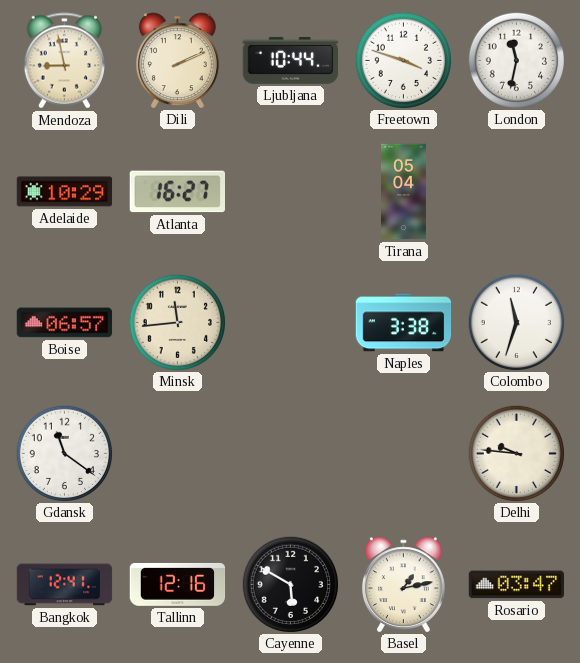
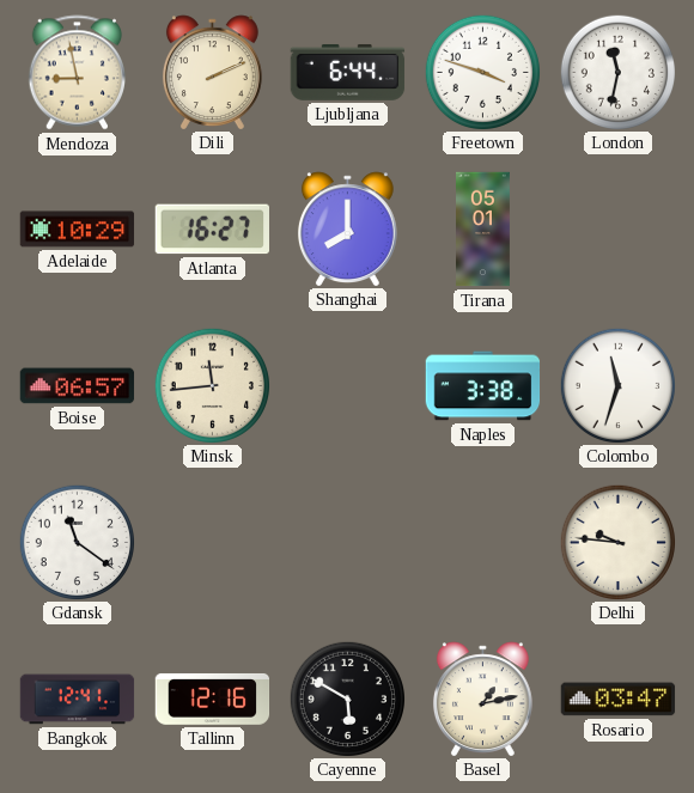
Ljubljana: 10:44 -> 6:44
Shanghai: none -> 8:00
Tirana: 05:04 -> 05:01
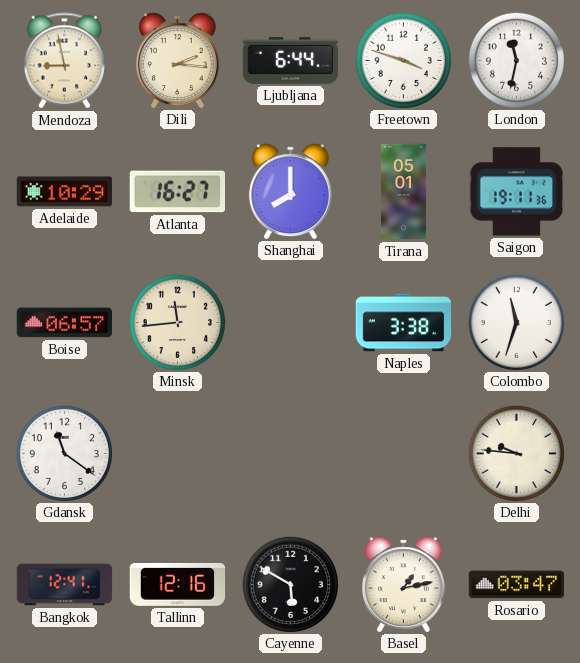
Dili: 2:11 -> 2:16
Saigon: none -> 19:11
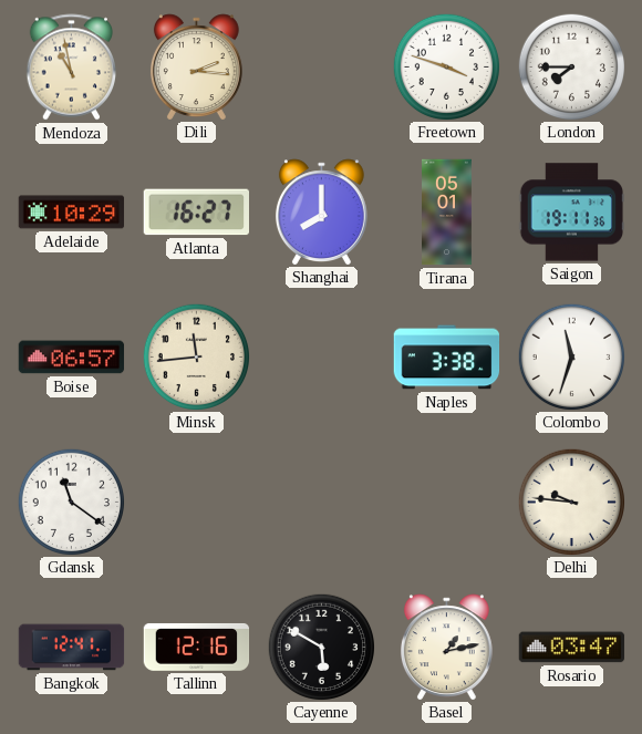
Mendoza: 8:58 -> 10:58
Ljubljana: 6:44 -> none
London: 11:32 -> 7:45
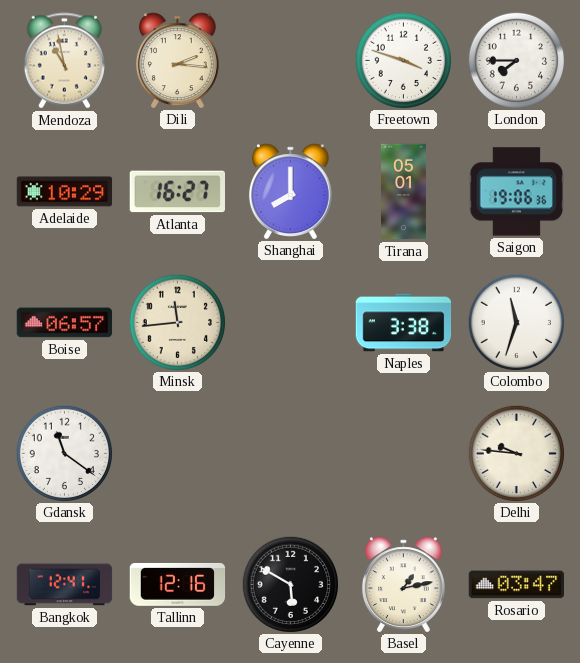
Saigon: 19:11 -> 19:06
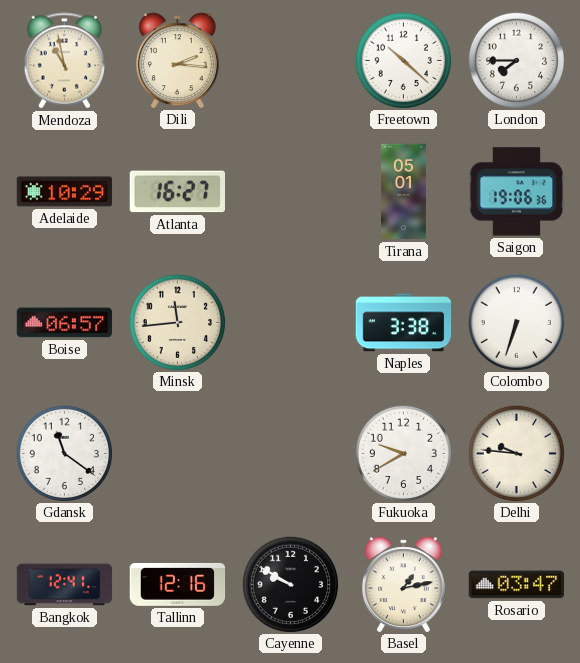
Freetown: 3:48 -> 10:22
Shanghai: 8:00 -> none
Colombo: 11:33 -> 6:33
Fukuoka: none -> 9:40
Cayenne: 5:50 -> 9:50
